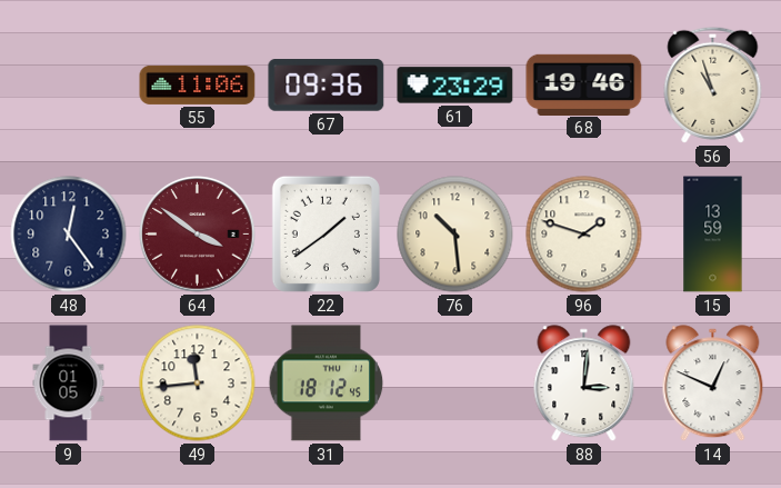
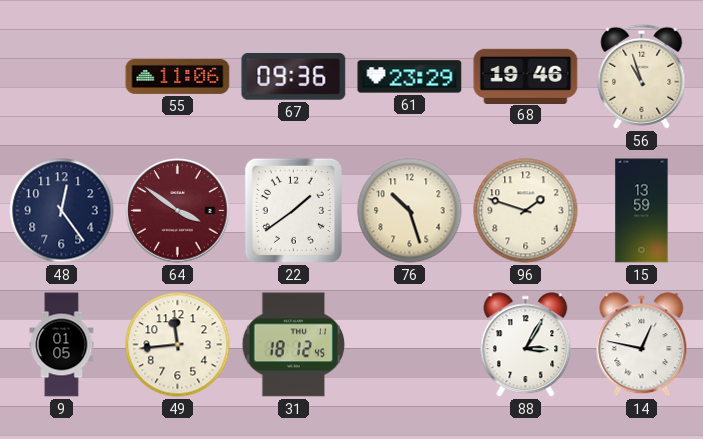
76: 10:29 -> 10:27
88: 3:01 -> 3:05
14: 12:49 -> 12:47
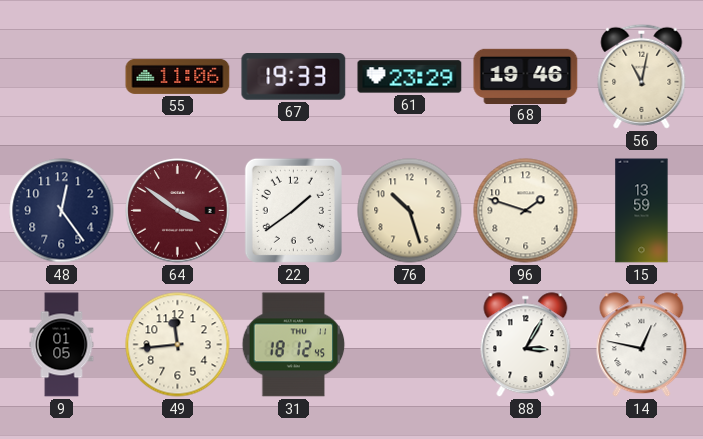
67: 09:36 -> 19:33
56: 10:57 -> 11:02
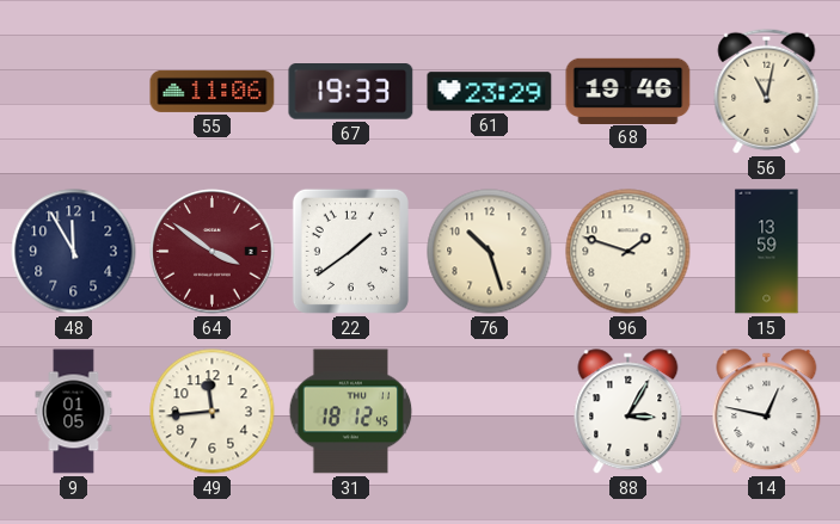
48: 12:24 -> 11:55
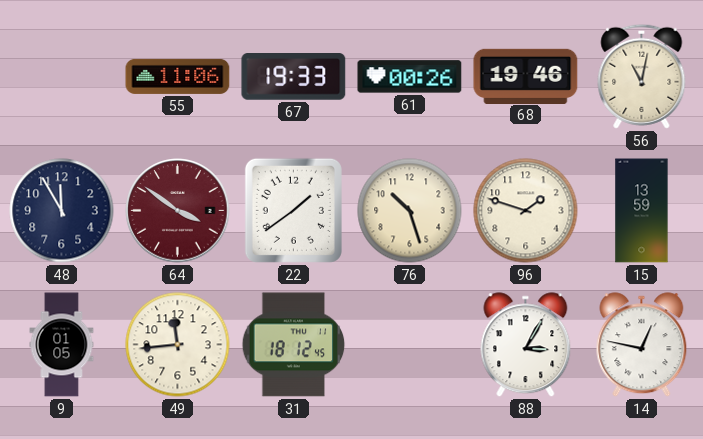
61: 23:29 -> 00:26
